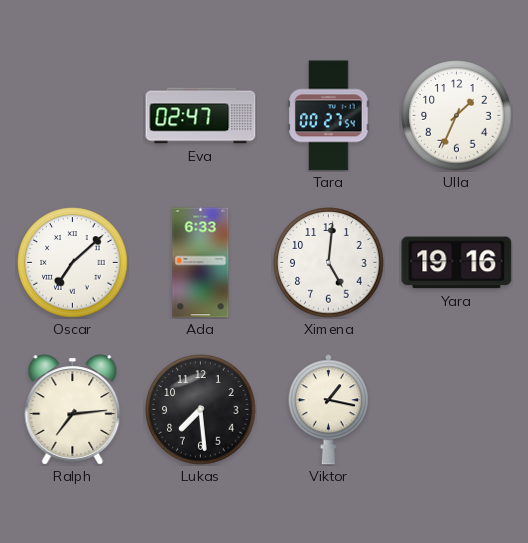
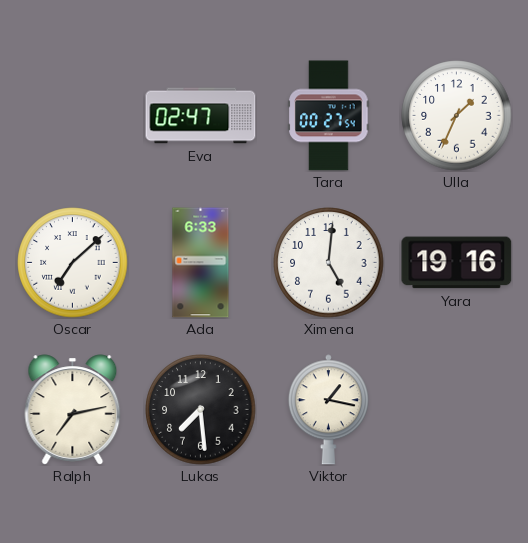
Ralph: 7:14 -> 7:13
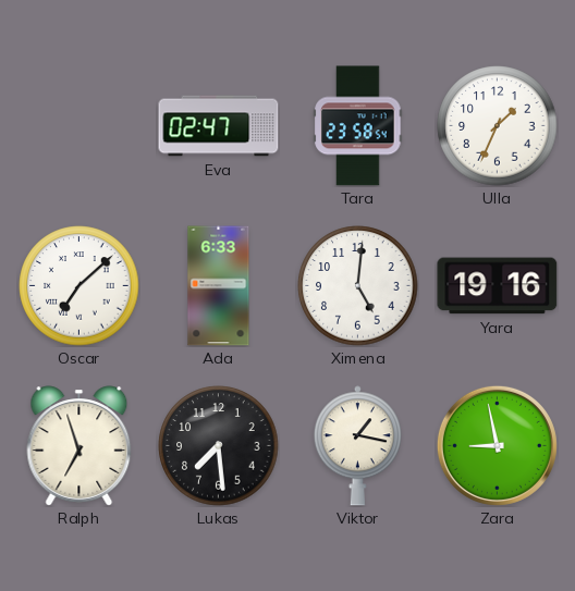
Tara: 00:27 -> 23:58
Ralph: 7:13 -> 6:57
Zara: none -> 8:58
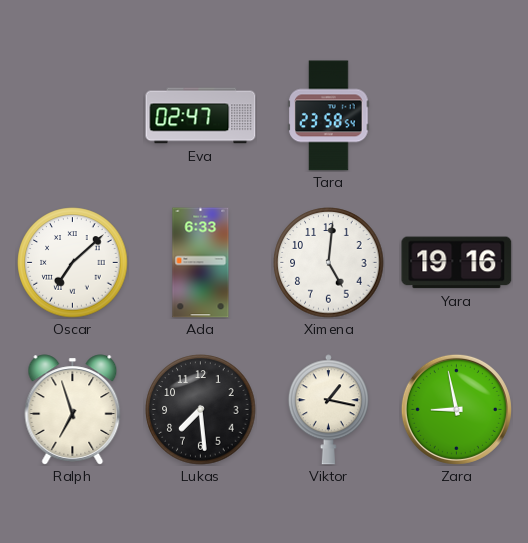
Ulla: 1:34 -> none
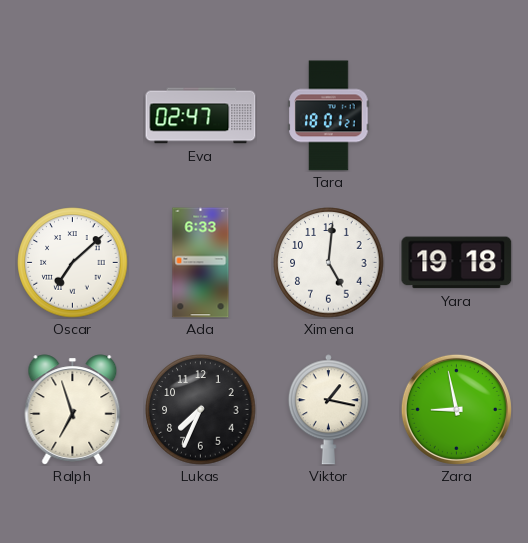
Tara: 23:58 -> 18:01
Yara: 19:16 -> 19:18
Lukas: 7:29 -> 7:34
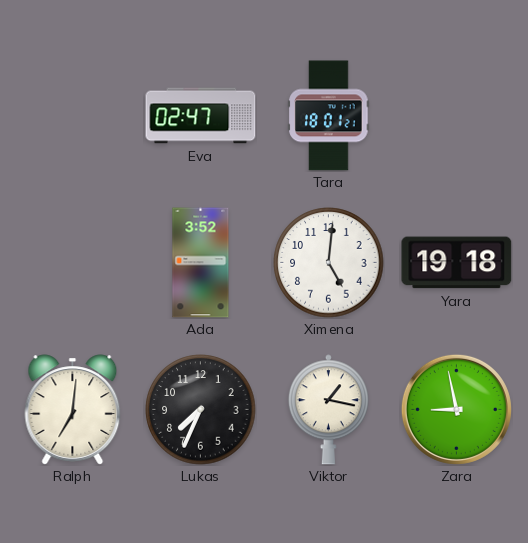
Oscar: 7:08 -> none
Ada: 6:33 -> 3:52
Ralph: 6:57 -> 7:01
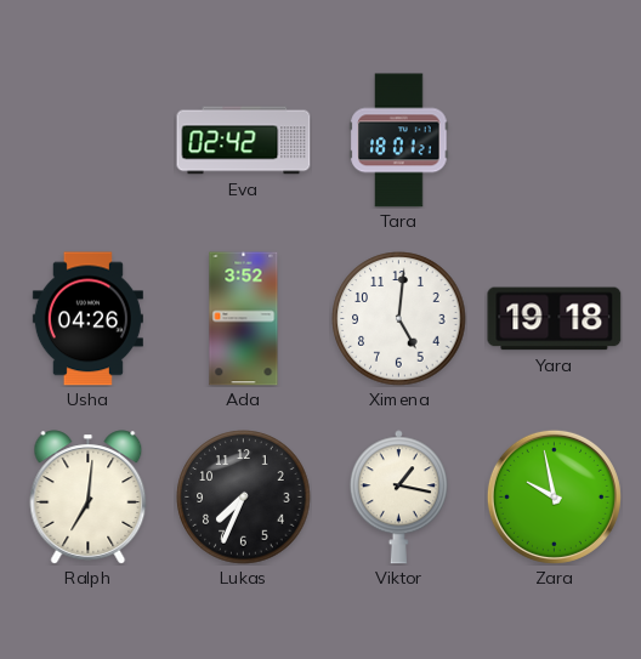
Eva: 02:47 -> 02:42
Usha: none -> 04:26
Zara: 8:58 -> 9:58
